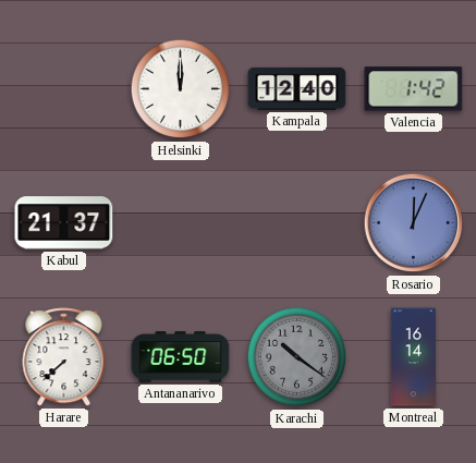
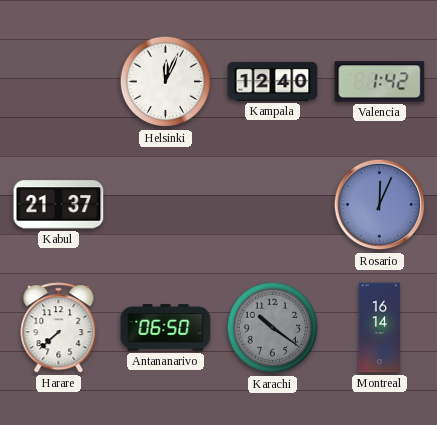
Helsinki: 12:00 -> 12:04
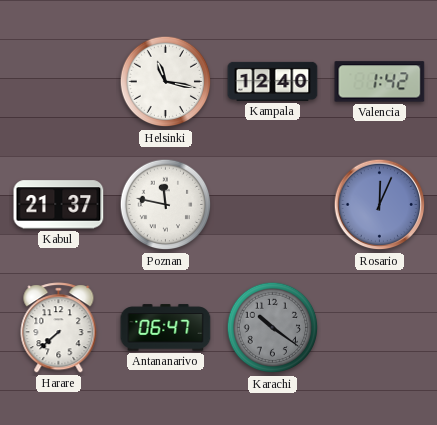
Helsinki: 12:04 -> 11:17
Poznan: none -> 11:47
Antananarivo: 06:50 -> 06:47
Montreal: 16:14 -> none
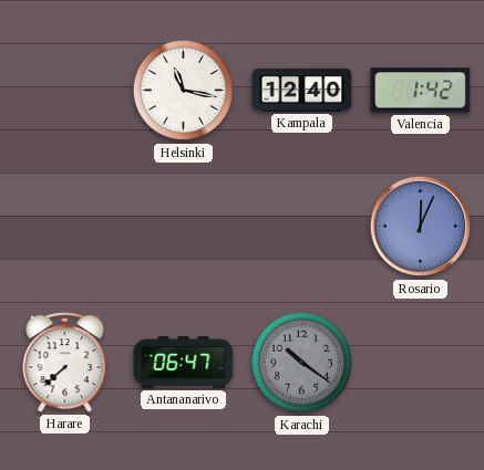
Kabul: 21:37 -> none
Poznan: 11:47 -> none
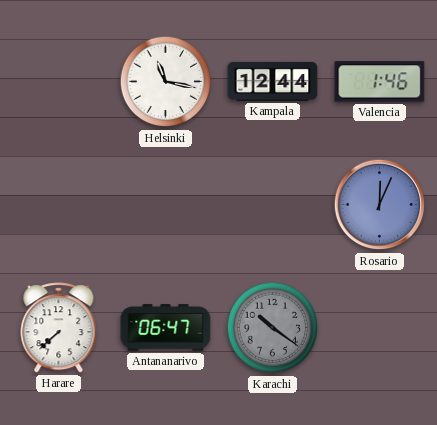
Kampala: 12:40 -> 12:44
Valencia: 1:42 -> 1:46
